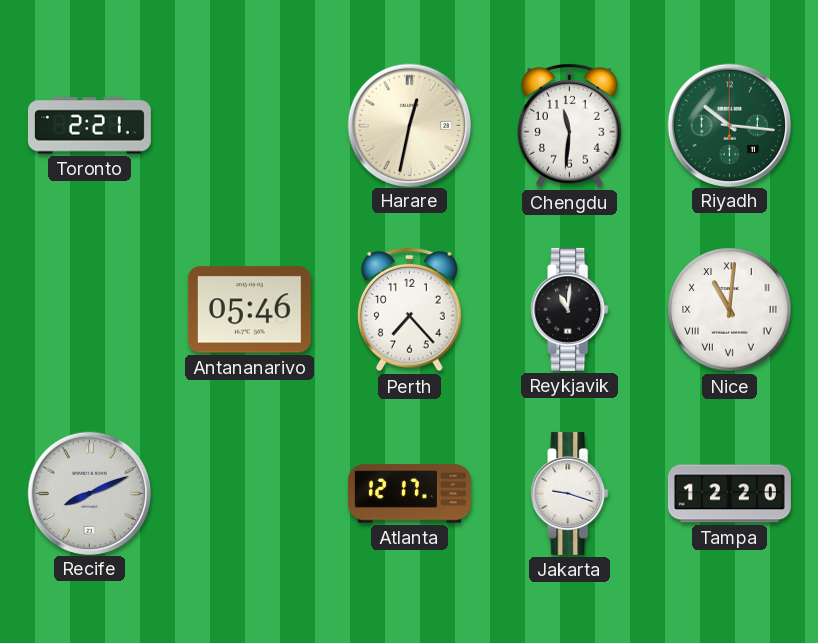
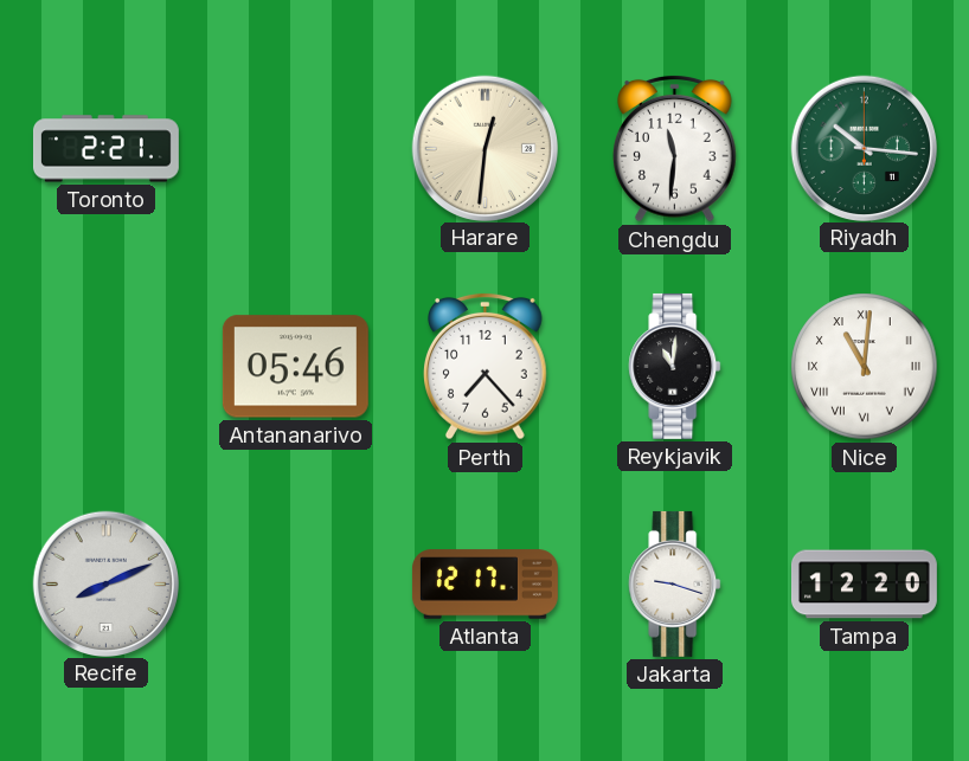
Harare: 12:32 -> 12:31
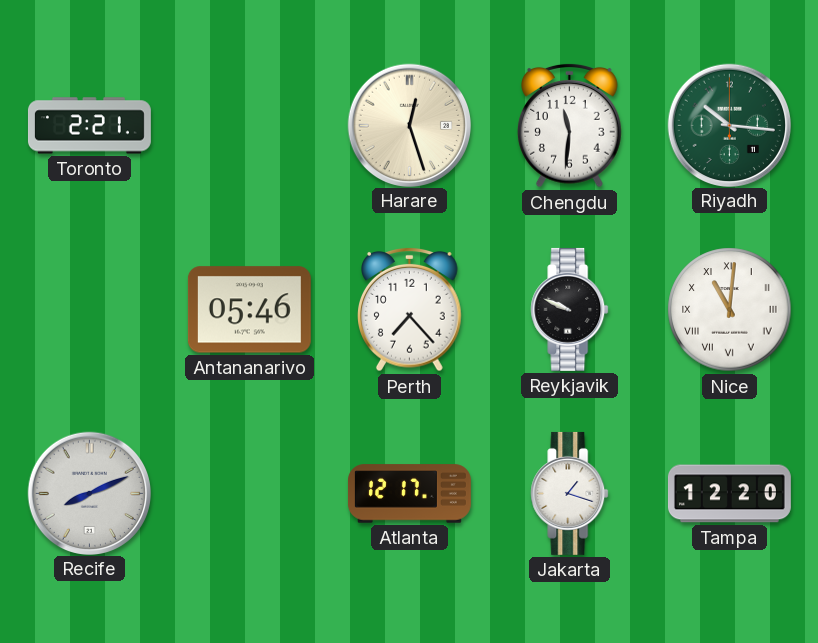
Harare: 12:31 -> 12:27
Reykjavik: 11:01 -> 9:49
Jakarta: 9:18 -> 1:18
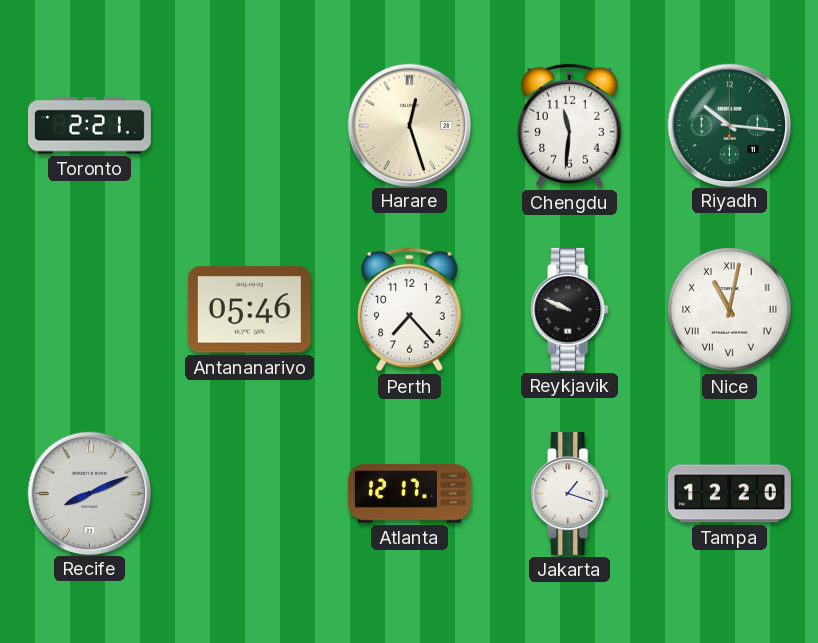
Nice: 11:01 -> 11:02
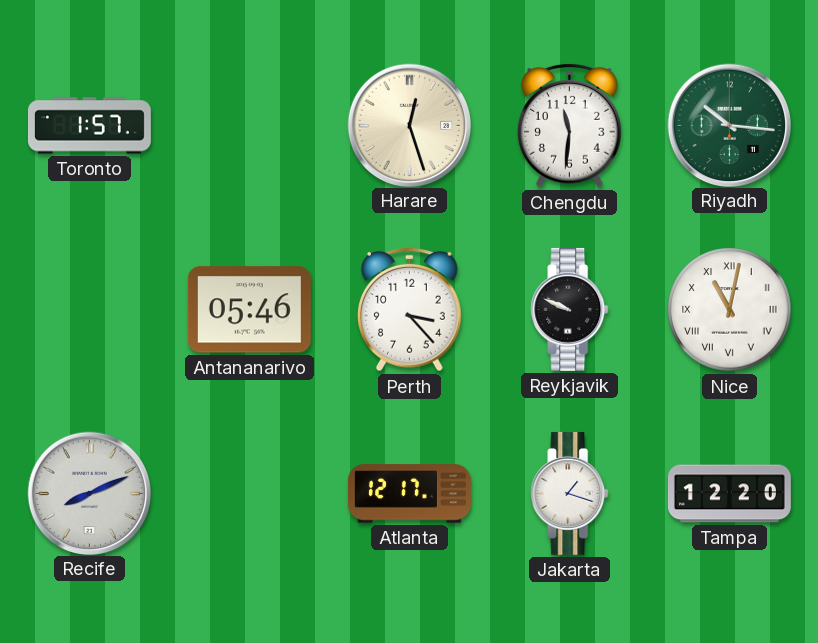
Toronto: 2:21 -> 1:57
Perth: 7:23 -> 3:23
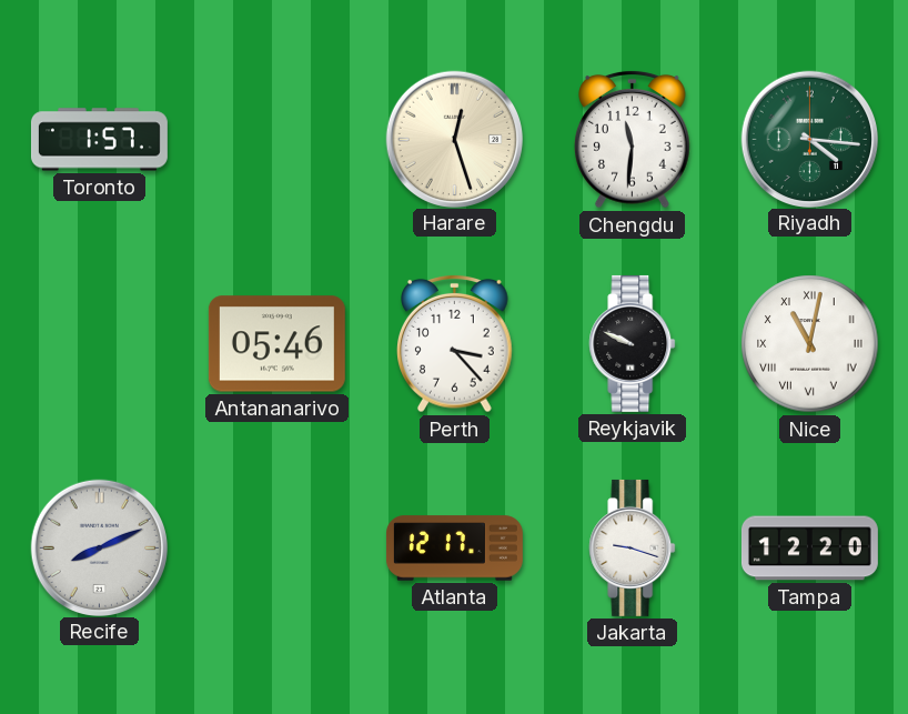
Riyadh: 10:16 -> 4:16
Jakarta: 1:18 -> 9:18
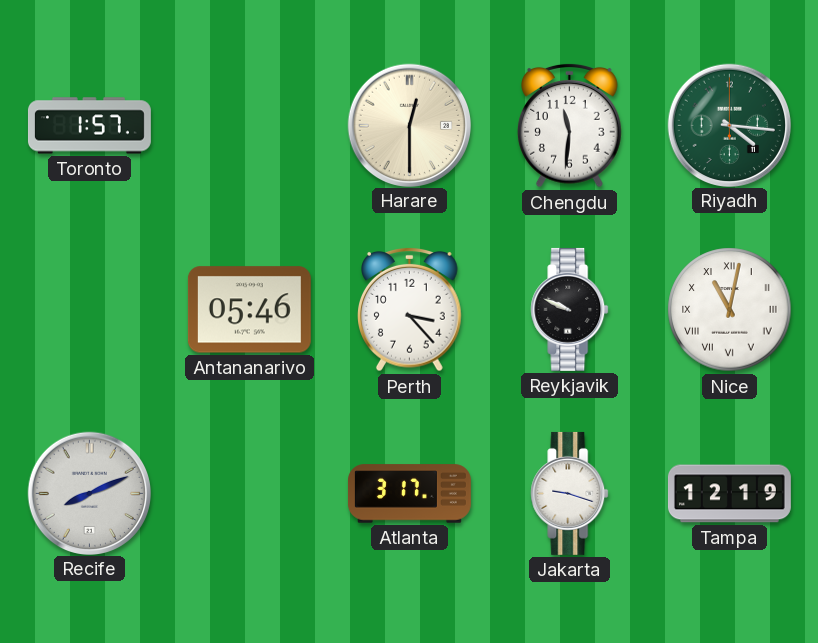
Harare: 12:27 -> 12:30
Atlanta: 12:17 -> 3:17
Tampa: 12:20 -> 12:19
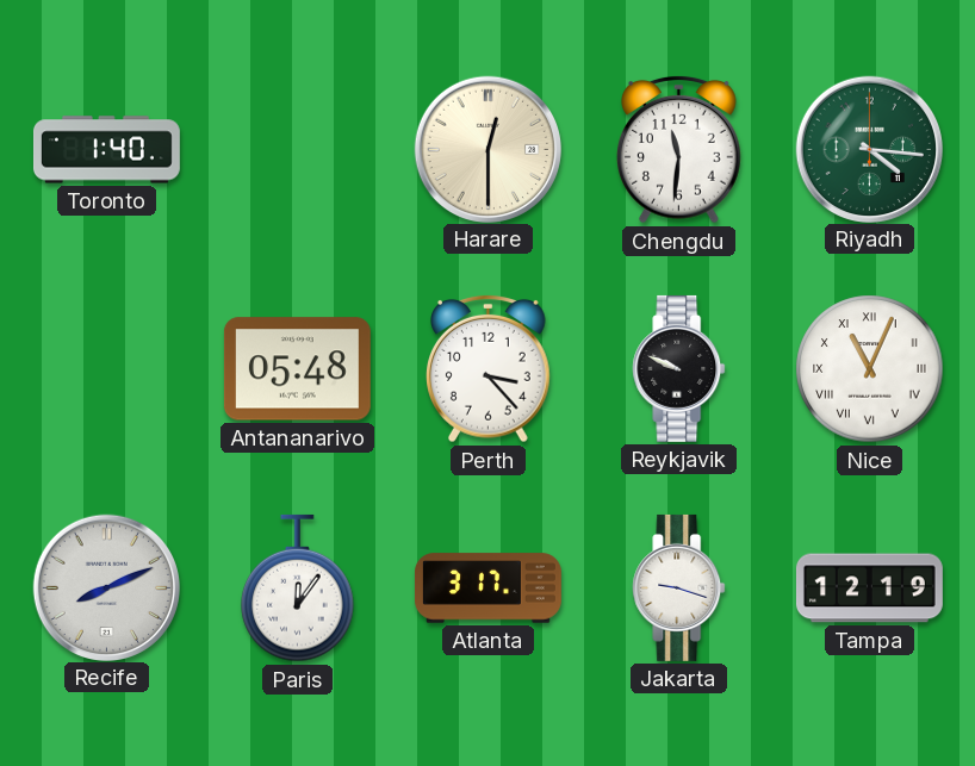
Toronto: 1:57 -> 1:40
Antananarivo: 05:46 -> 05:48
Nice: 11:02 -> 11:04
Paris: none -> 12:06
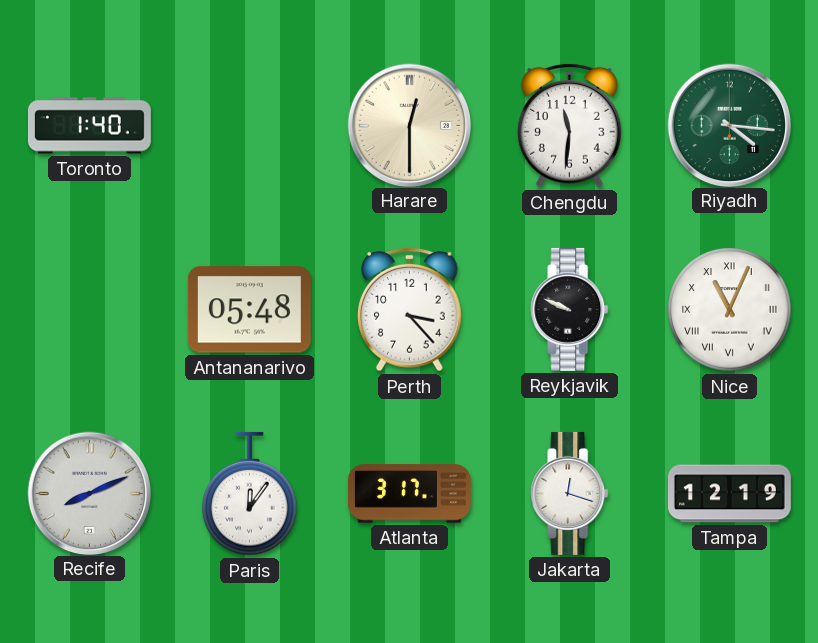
Jakarta: 9:18 -> 12:18
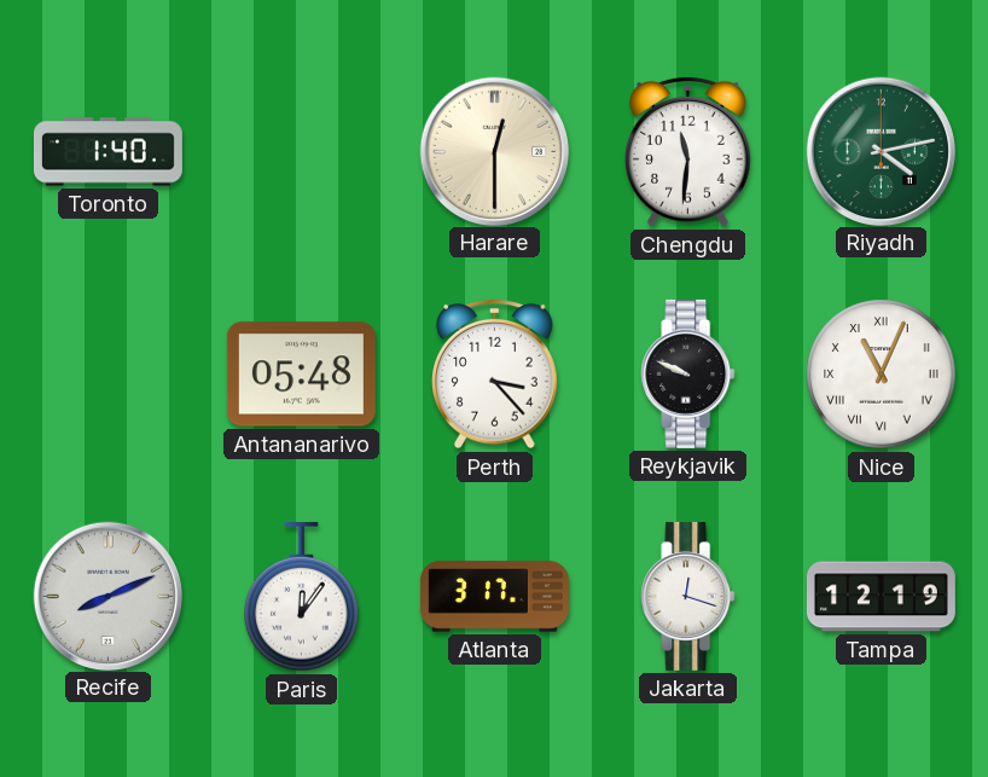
Riyadh: 4:16 -> 4:13
